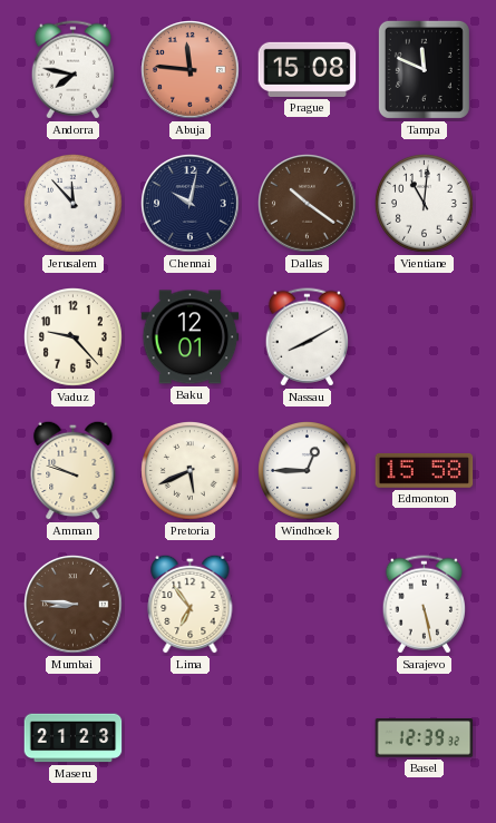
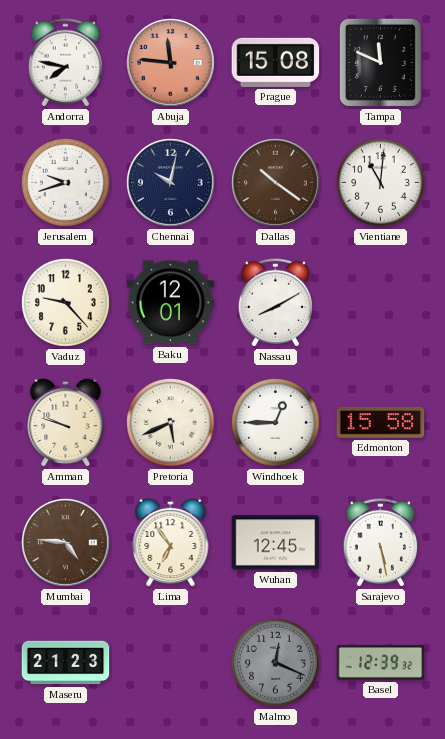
Jerusalem: 11:53 -> 9:42
Mumbai: 8:46 -> 4:46
Wuhan: none -> 12:45
Malmo: none -> 12:19
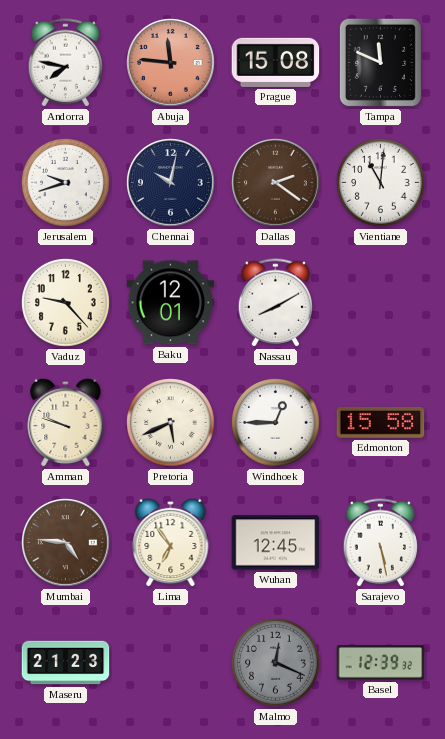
Dallas: 10:21 -> 2:21
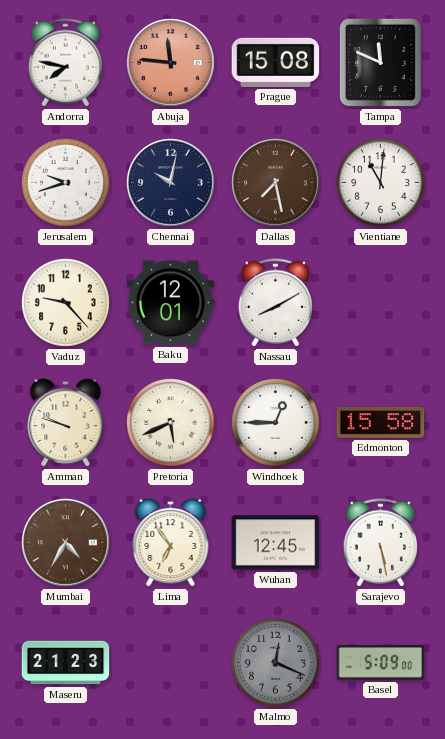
Dallas: 2:21 -> 7:28
Mumbai: 4:46 -> 4:35
Basel: 12:39 -> 5:09
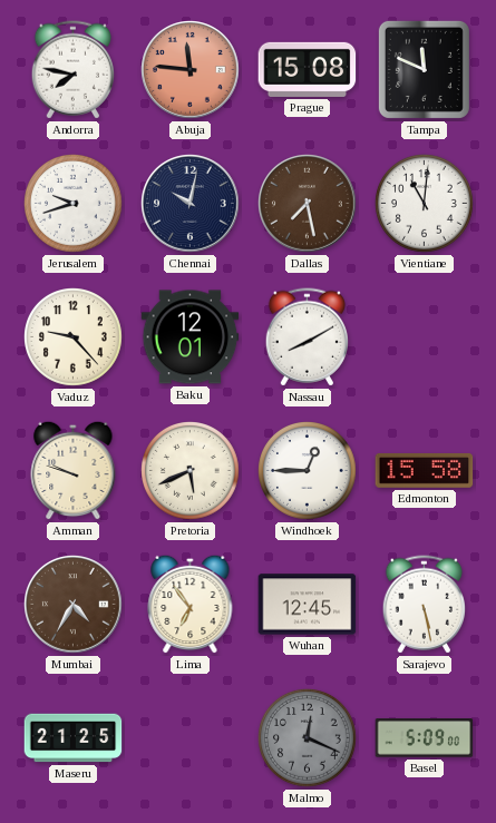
Maseru: 21:23 -> 21:25
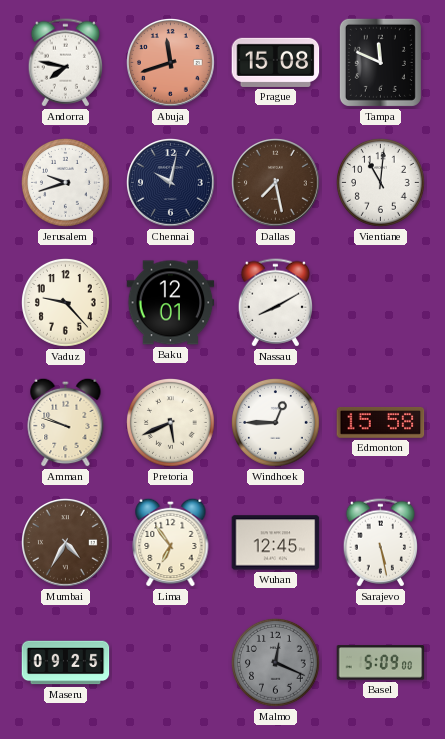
Abuja: 11:46 -> 11:42
Maseru: 21:25 -> 09:25
